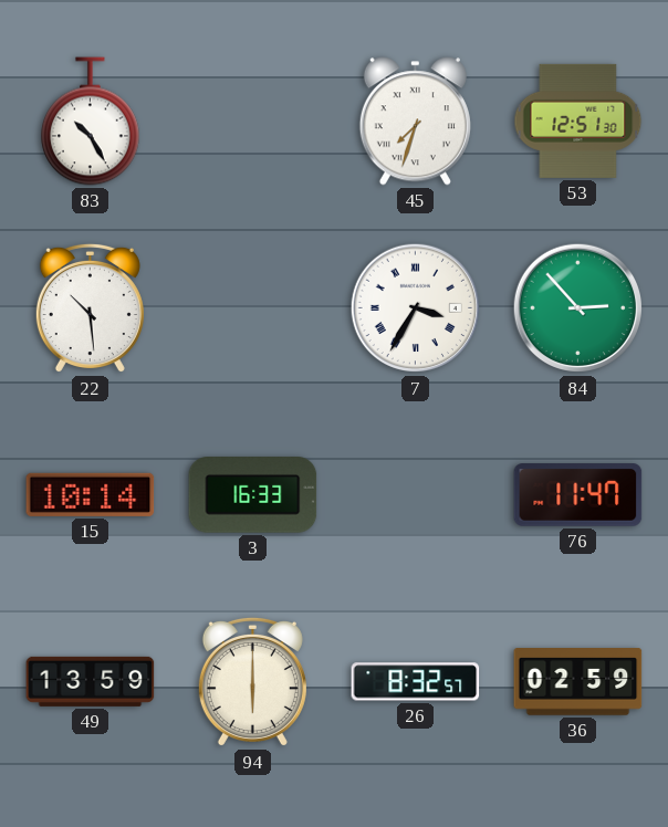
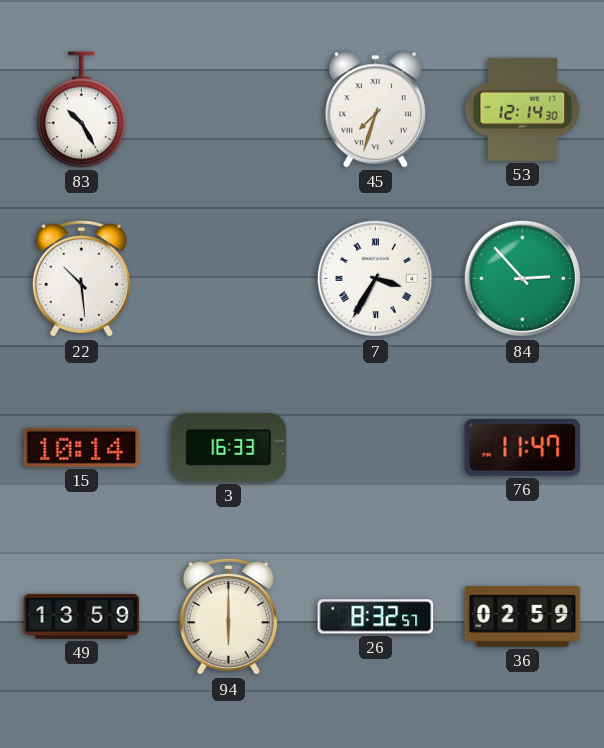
53: 12:51 -> 12:14
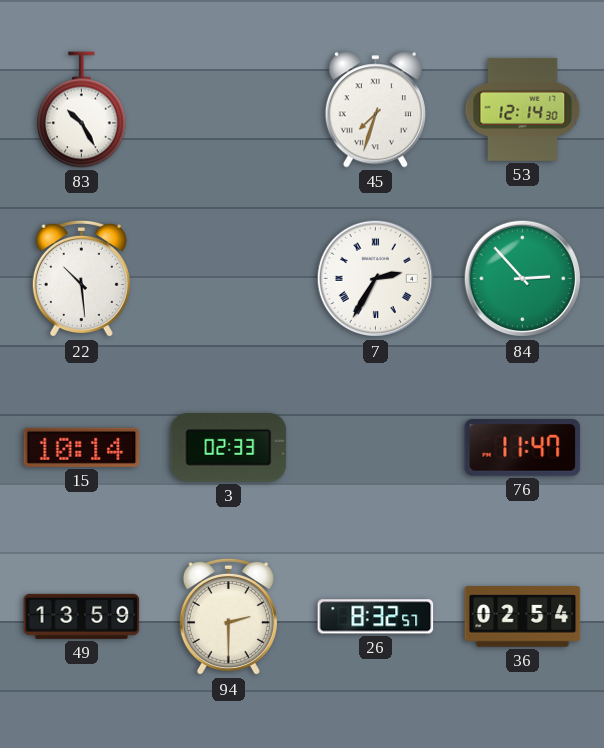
7: 3:35 -> 2:35
3: 16:33 -> 02:33
94: 6:00 -> 2:30
36: 02:59 -> 02:54
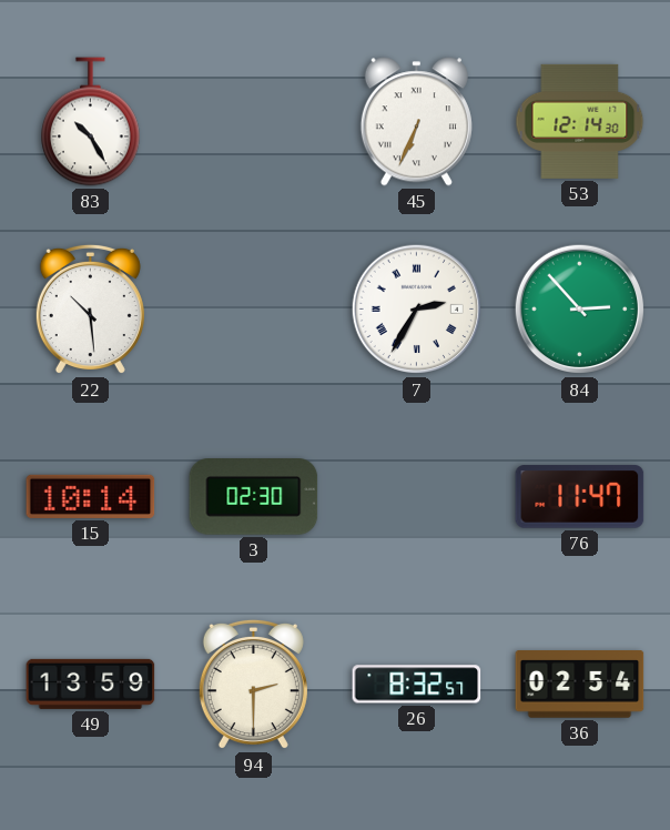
45: 7:33 -> 6:34
3: 02:33 -> 02:30
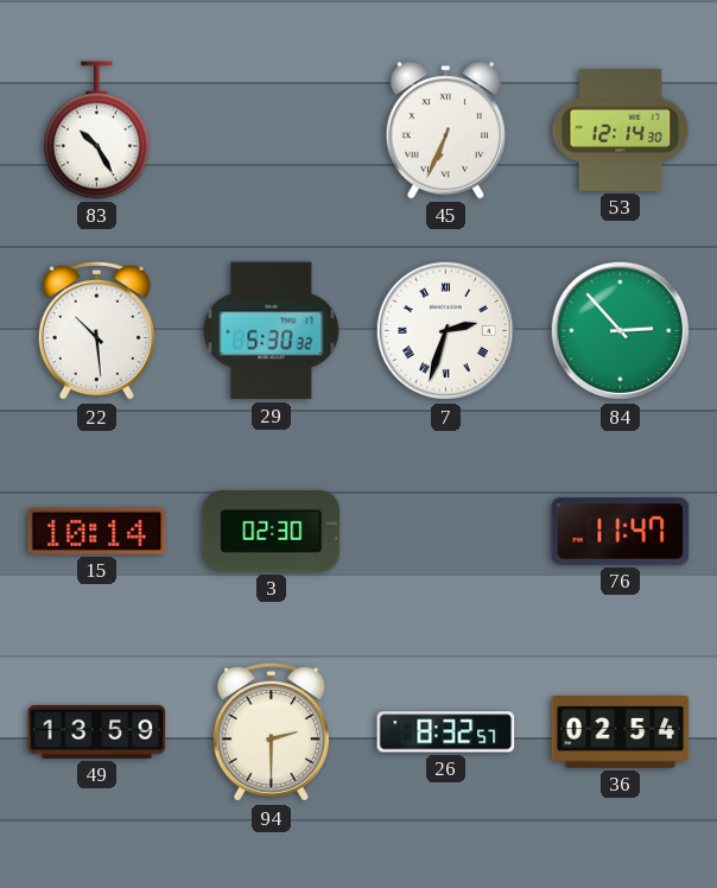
29: none -> 5:30
7: 2:35 -> 2:33
